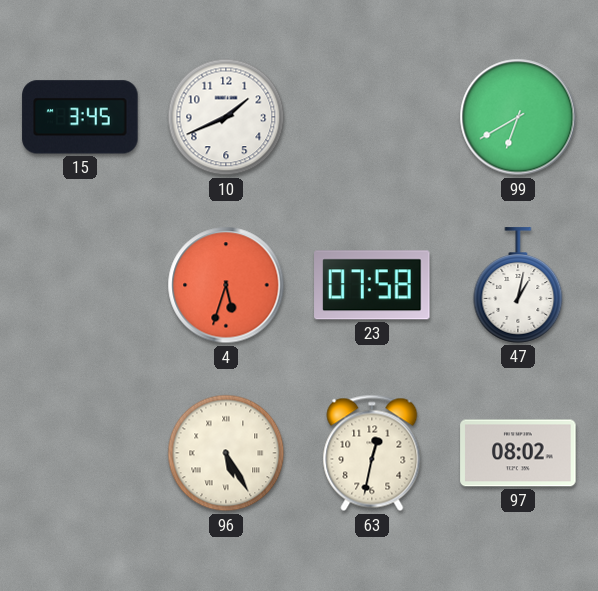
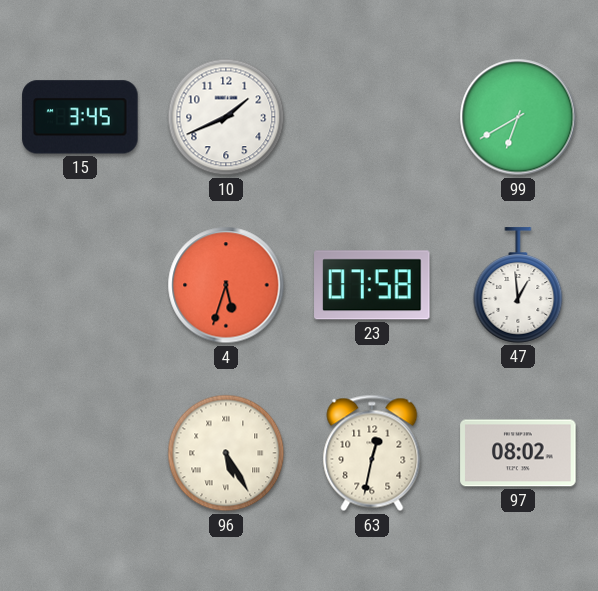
47: 1:02 -> 12:59
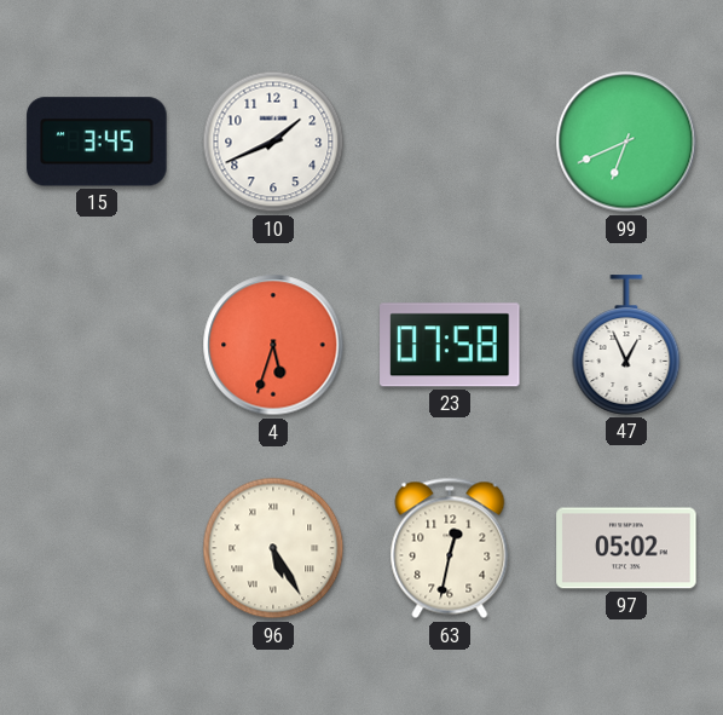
99: 6:40 -> 6:41
47: 12:59 -> 12:56
97: 08:02 -> 05:02
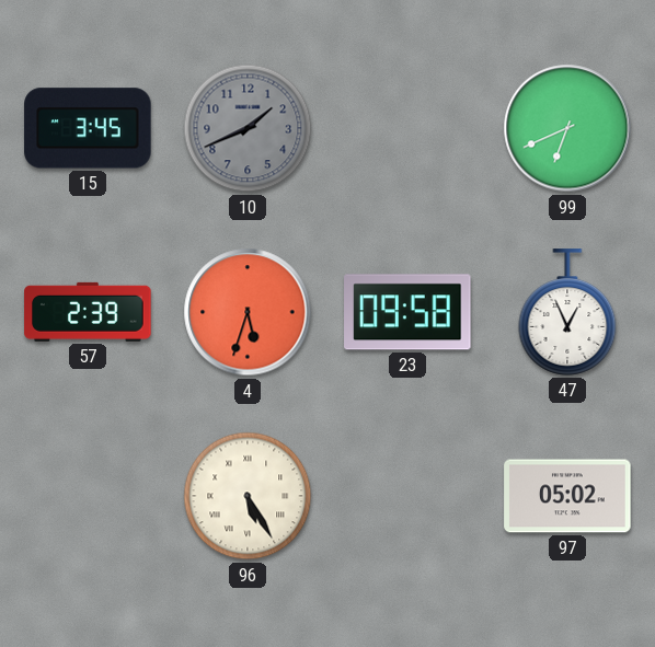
10 dial: white -> grey
57: none -> 2:39
23: 07:58 -> 09:58
63: 12:32 -> none
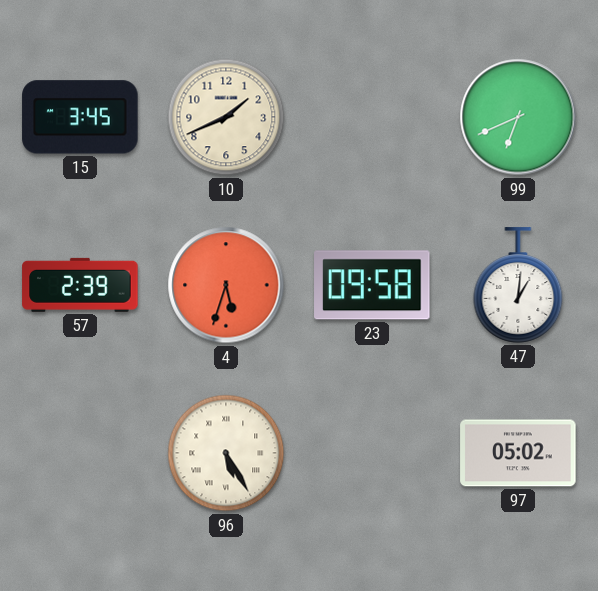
10 dial: grey -> cream
47: 12:56 -> 1:01
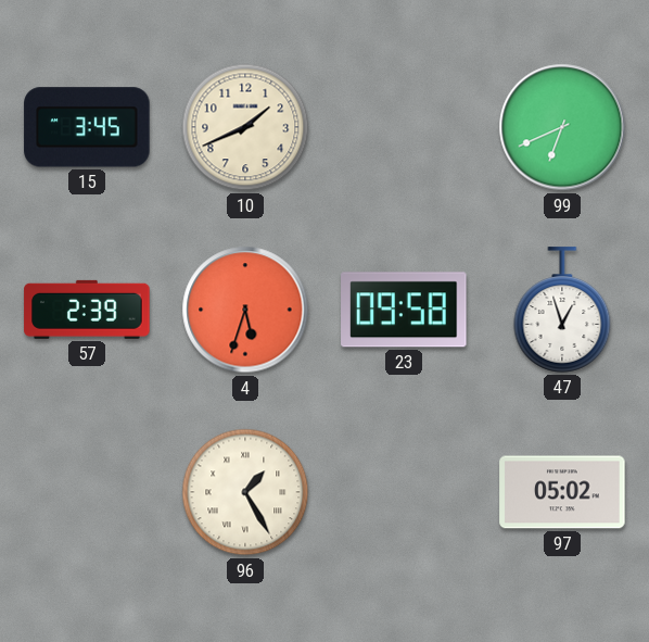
47: 1:01 -> 12:57
96: 5:25 -> 1:25
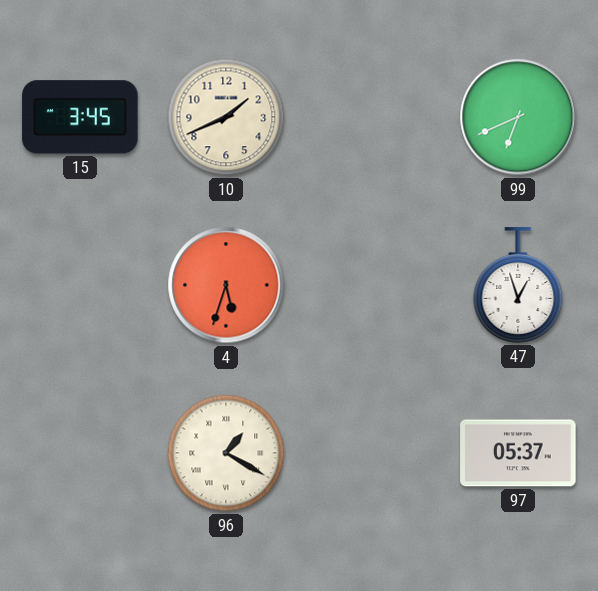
57: 2:39 -> none
23: 09:58 -> none
96: 1:25 -> 1:20
97: 05:02 -> 05:37
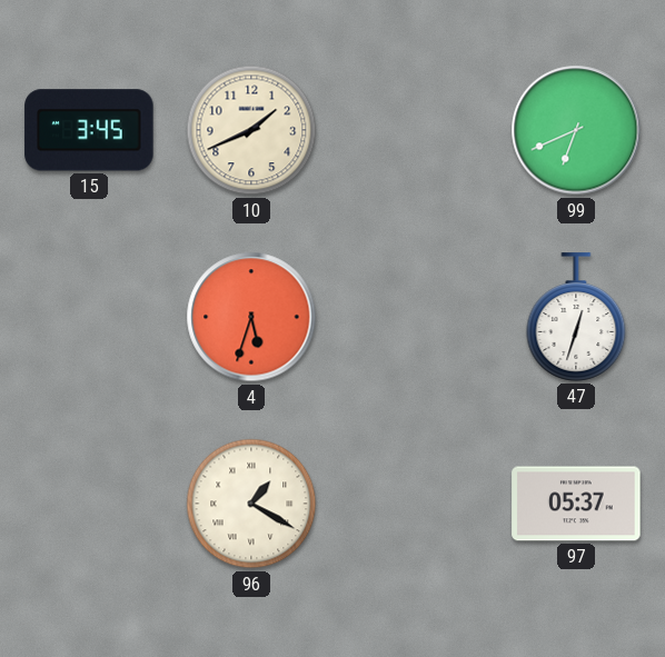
47: 12:57 -> 12:33
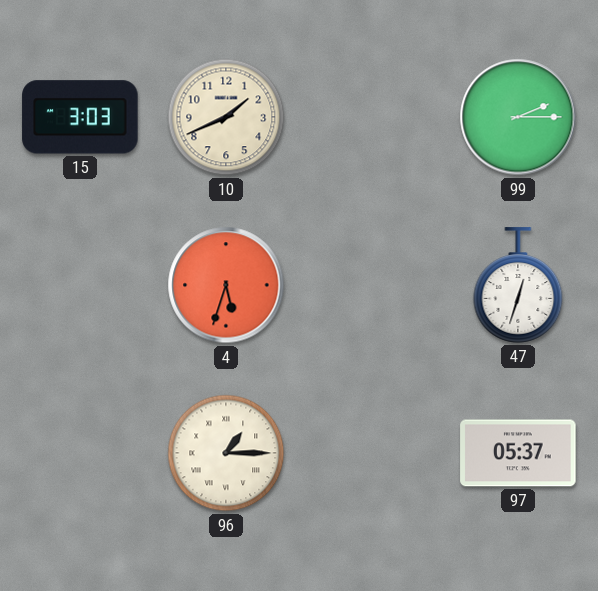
15: 3:45 -> 3:03
99: 6:41 -> 2:15
96: 1:20 -> 1:15
